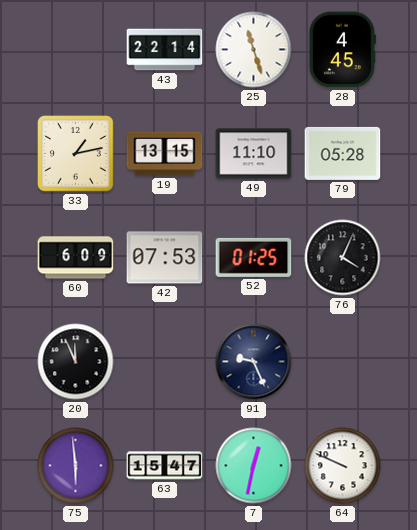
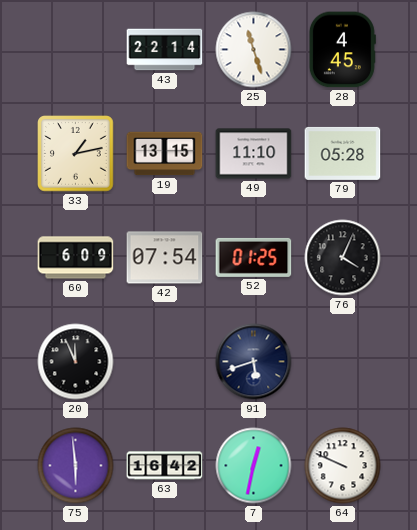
42: 07:53 -> 07:54
91: 9:26 -> 5:42
63: 15:47 -> 16:42
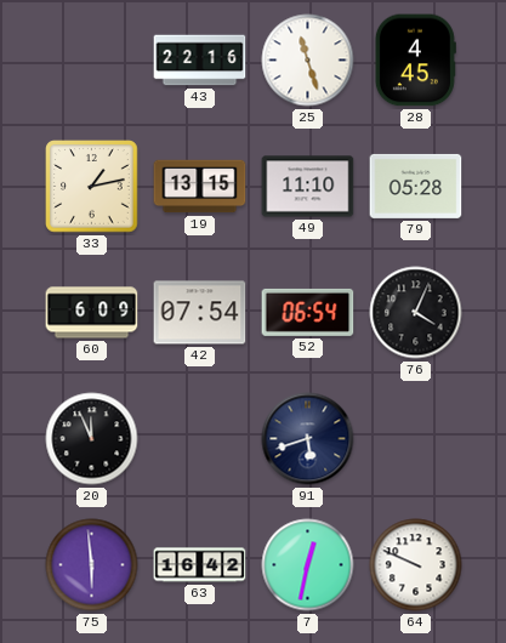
43: 22:14 -> 22:16
52: 01:25 -> 06:54
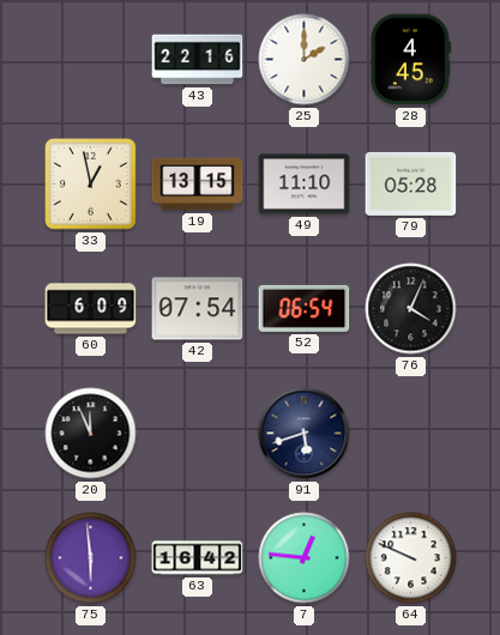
25: 11:27 -> 2:00
33: 1:13 -> 12:58
7: 12:32 -> 12:46
